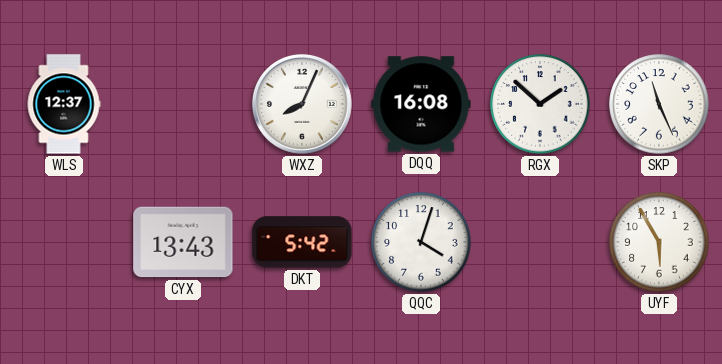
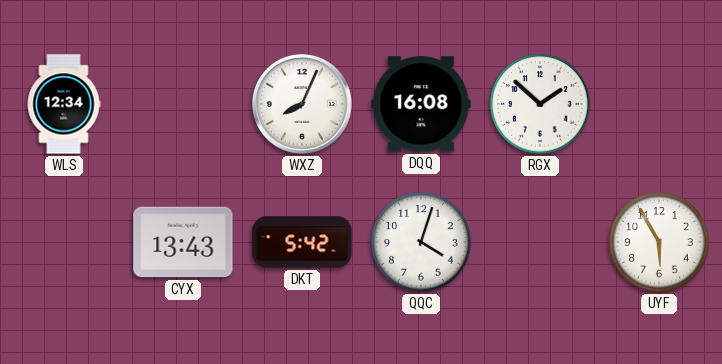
WLS: 12:37 -> 12:34
SKP: 11:26 -> none
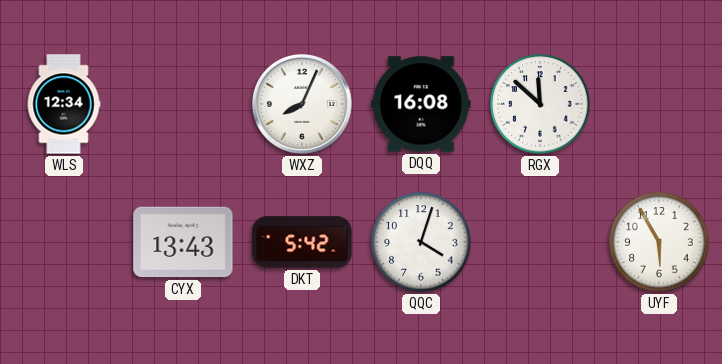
RGX: 1:52 -> 11:52
